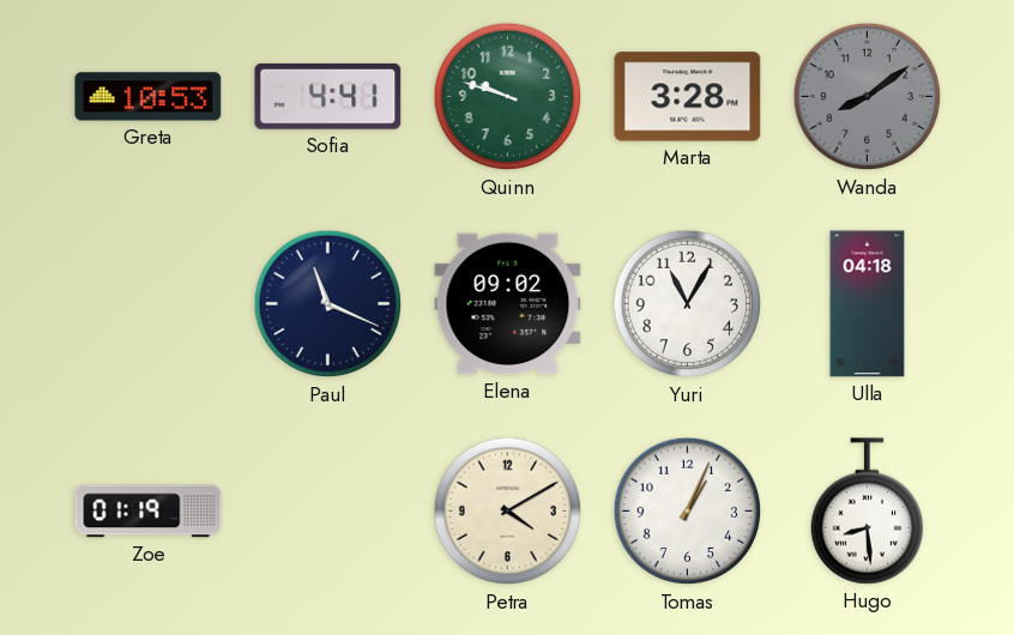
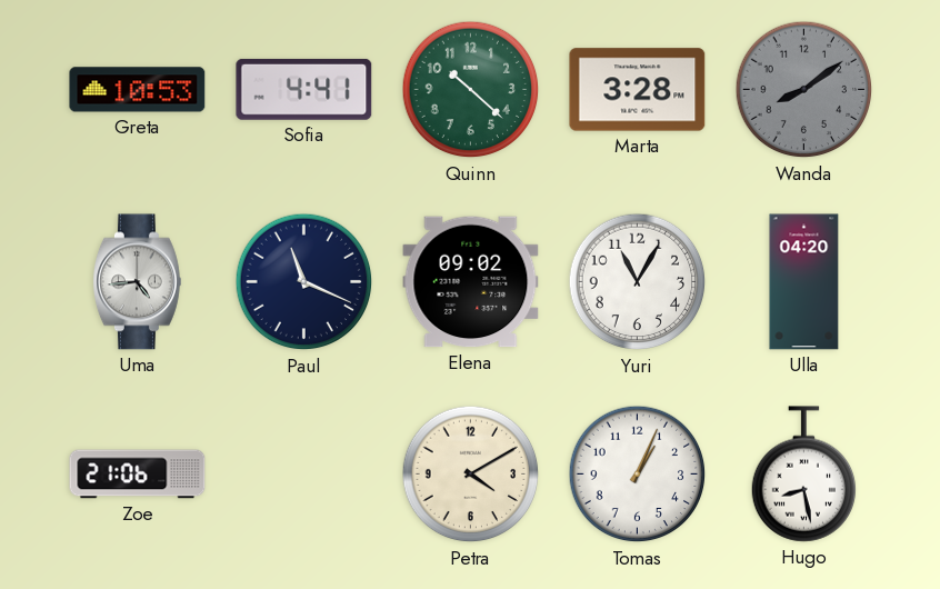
Quinn: 9:48 -> 10:22
Uma: none -> 4:44
Ulla: 04:18 -> 04:20
Zoe: 01:19 -> 21:06
Hugo: 8:29 -> 8:28
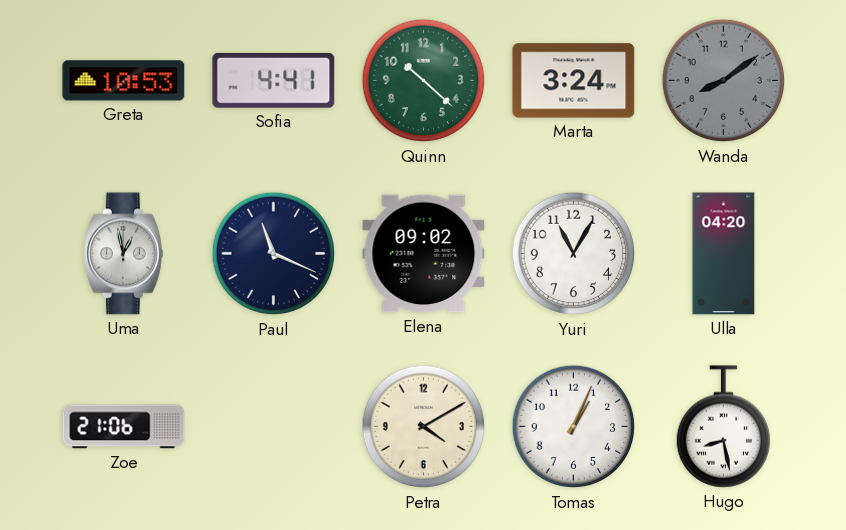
Marta: 3:28 -> 3:24
Uma: 4:44 -> 12:58
